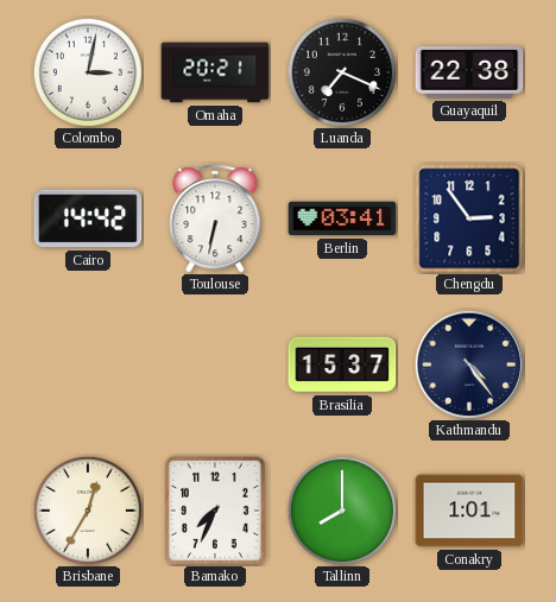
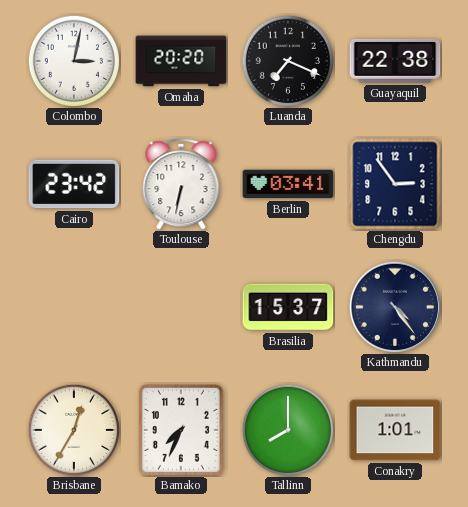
Omaha: 20:21 -> 20:20
Cairo: 14:42 -> 23:42
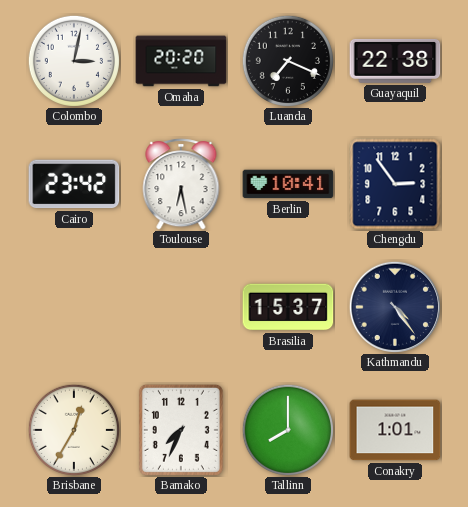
Toulouse: 6:32 -> 6:28
Berlin: 03:41 -> 10:41
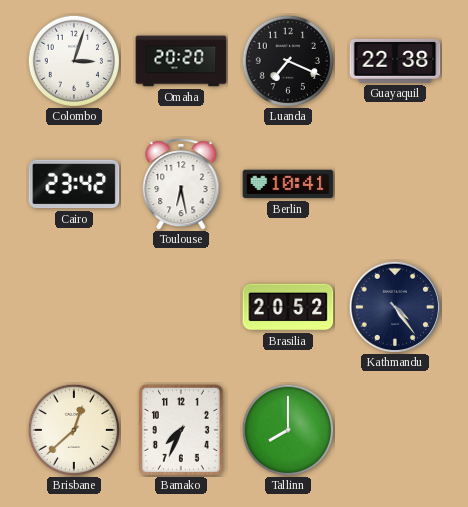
Colombo: 3:02 -> 3:03
Chengdu: 2:54 -> none
Brasilia: 15:37 -> 20:52
Brisbane: 12:35 -> 12:38
Conakry: 1:01 -> none
